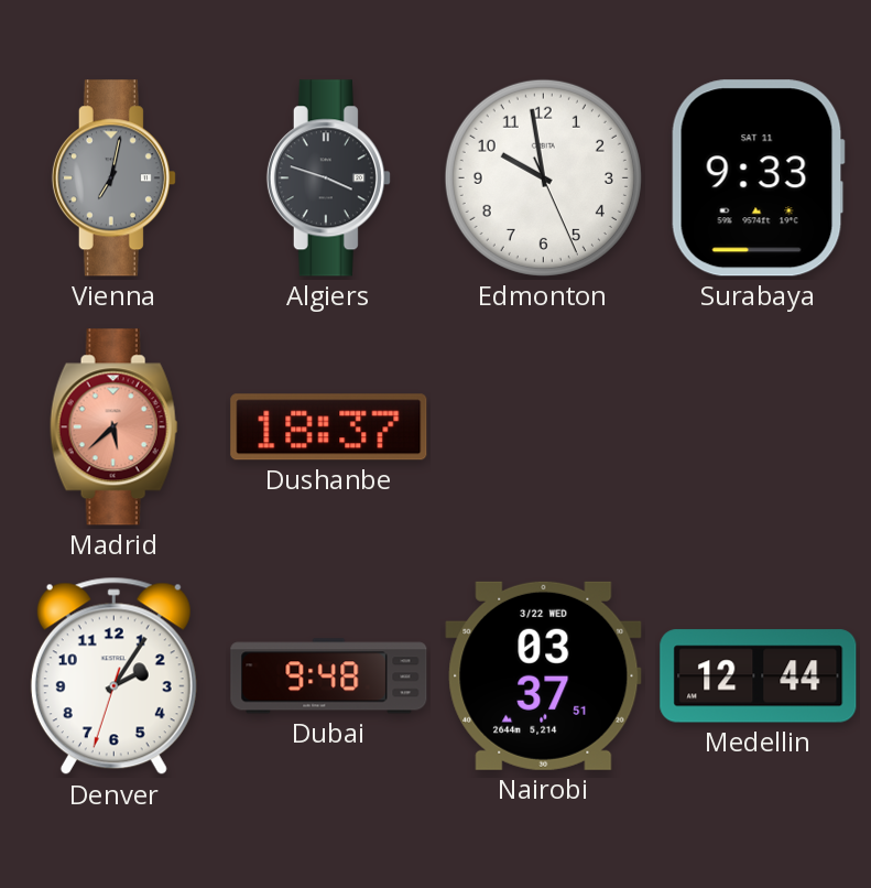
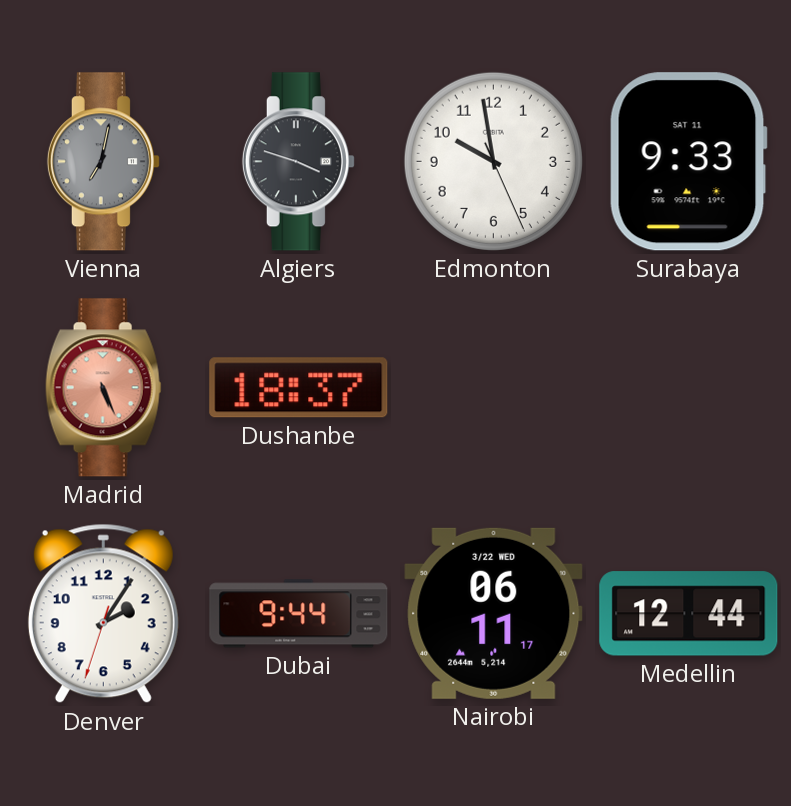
Madrid: 5:38 -> 5:26
Dubai: 9:48 -> 9:44
Nairobi: 03:37 -> 06:11
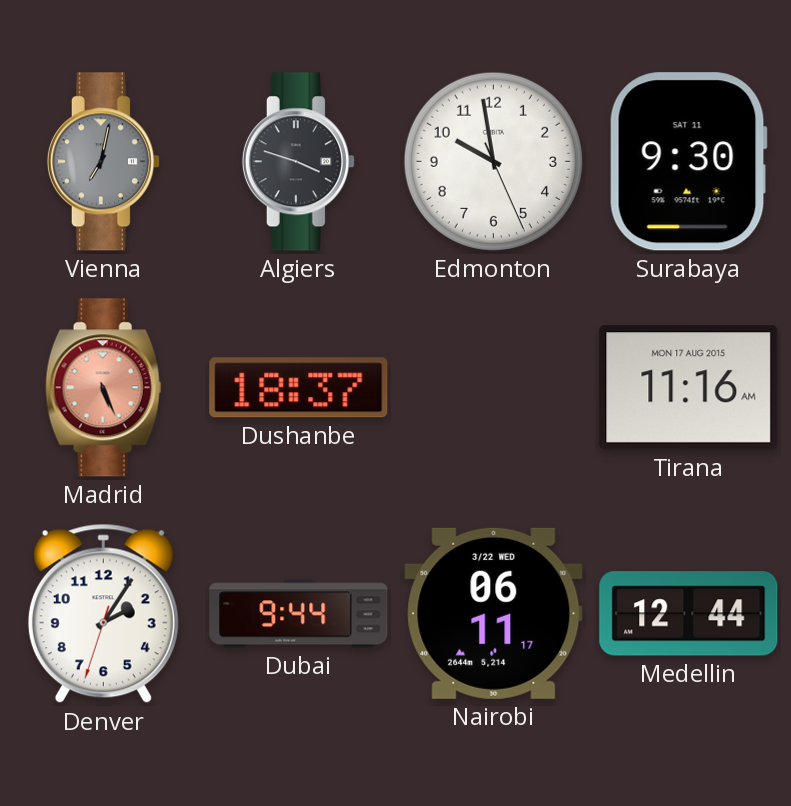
Surabaya: 9:33 -> 9:30
Tirana: none -> 11:16
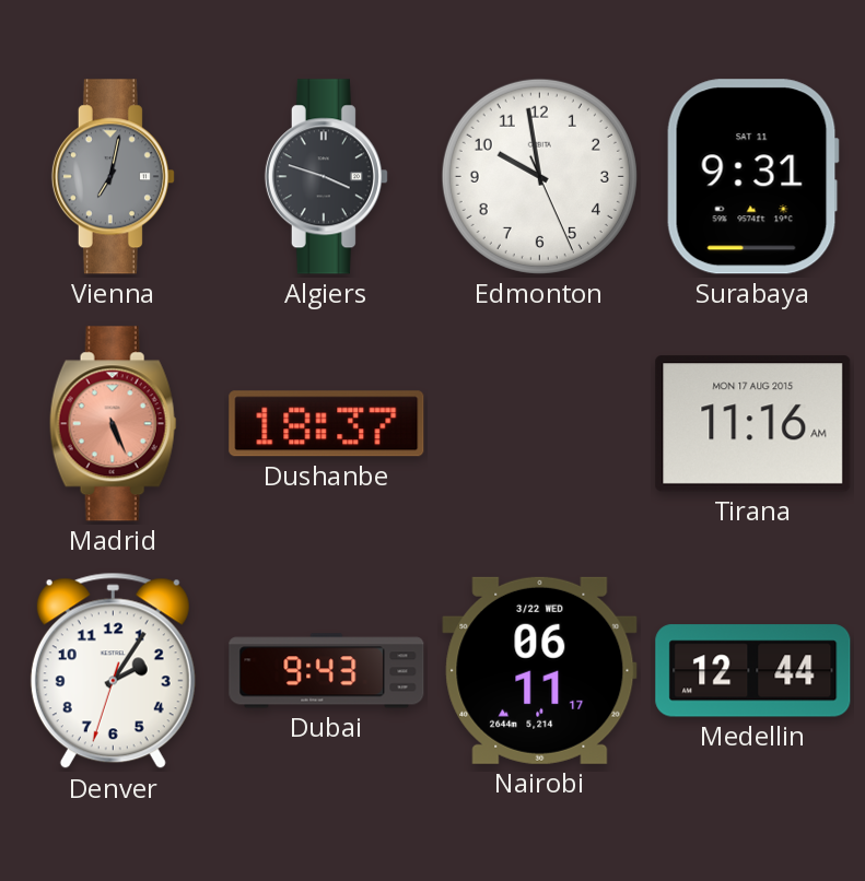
Surabaya: 9:30 -> 9:31
Dubai: 9:44 -> 9:43
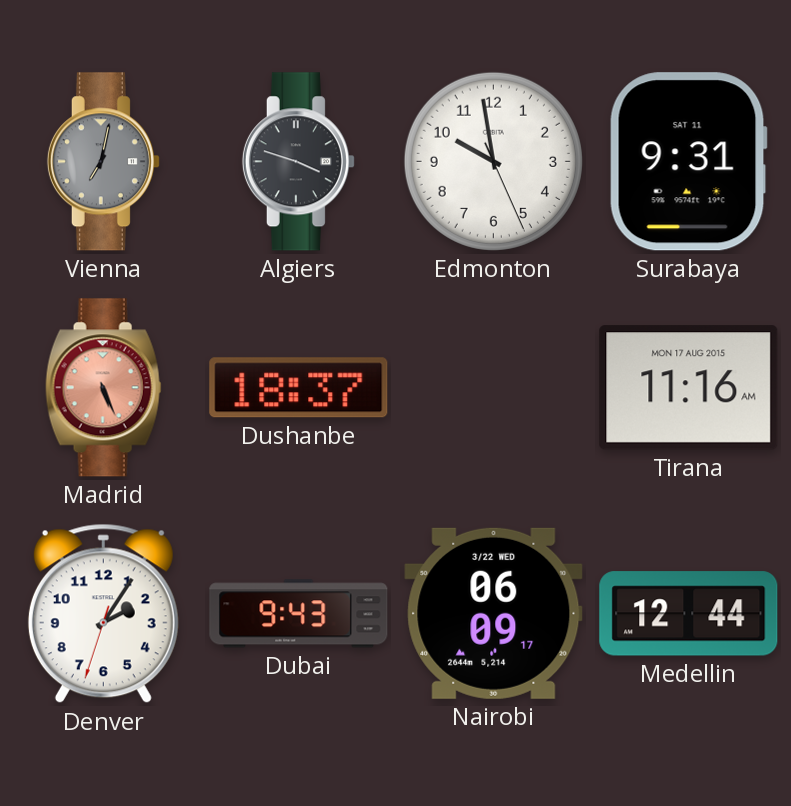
Nairobi: 06:11 -> 06:09
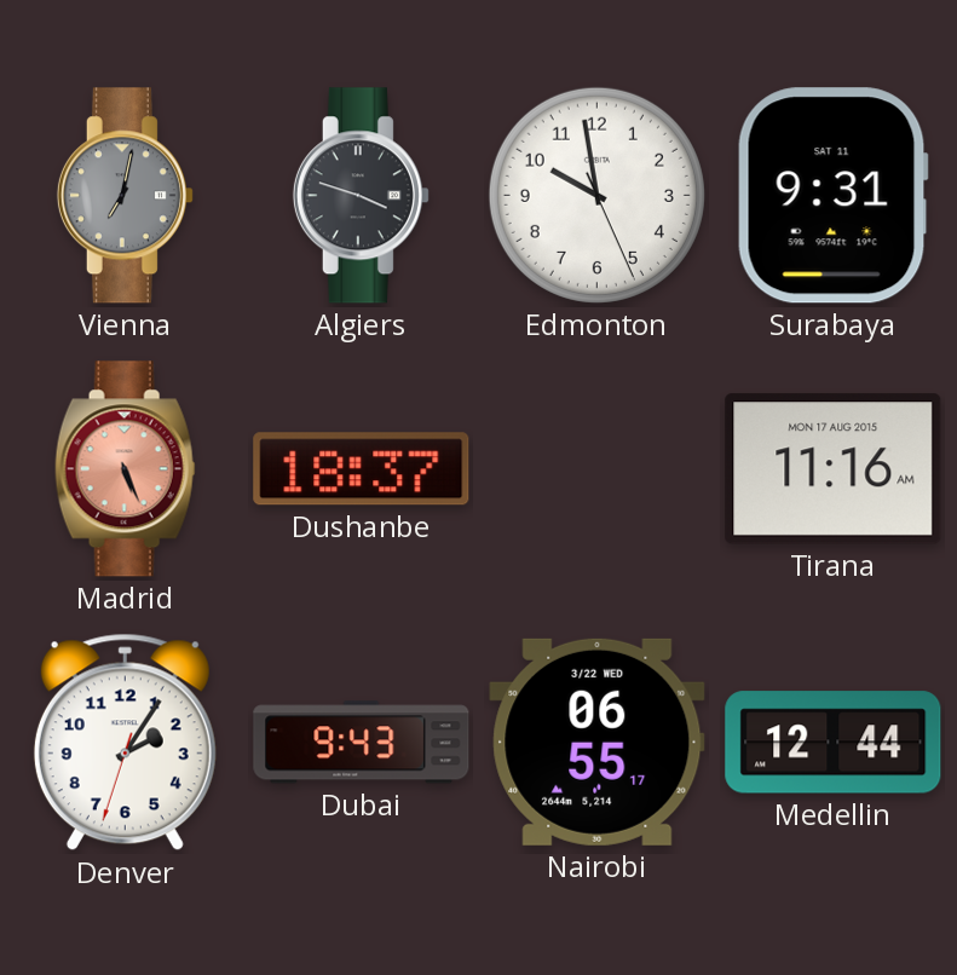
Nairobi: 06:09 -> 06:55
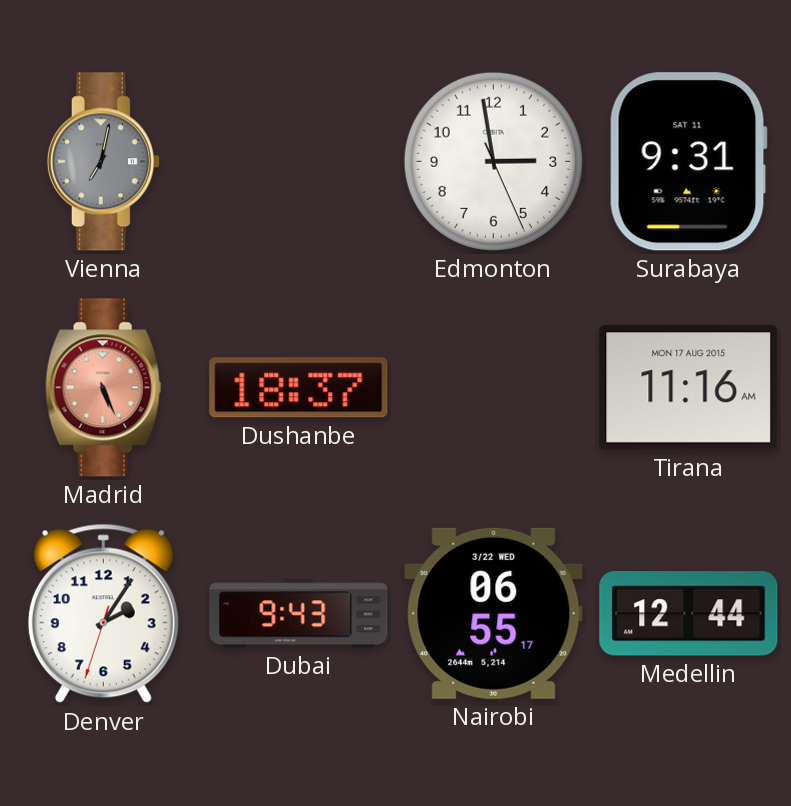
Algiers: 3:48 -> none
Edmonton: 9:58 -> 2:58
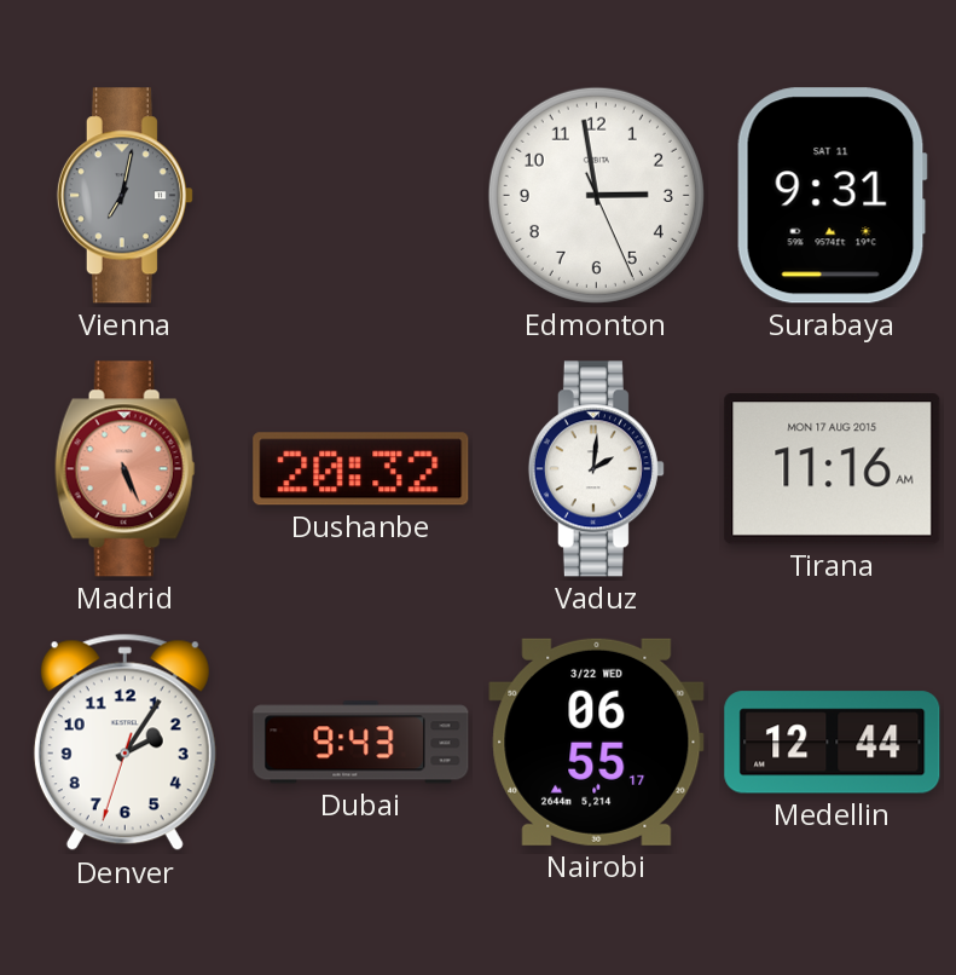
Dushanbe: 18:37 -> 20:32
Vaduz: none -> 2:01
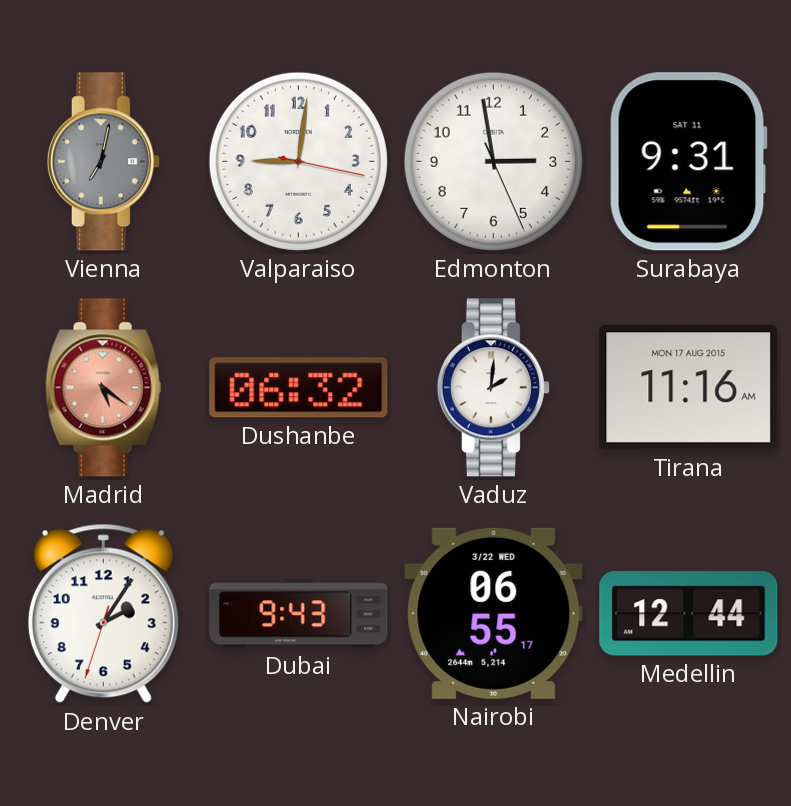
Valparaiso: none -> 9:01
Madrid: 5:26 -> 5:21
Dushanbe: 20:32 -> 06:32
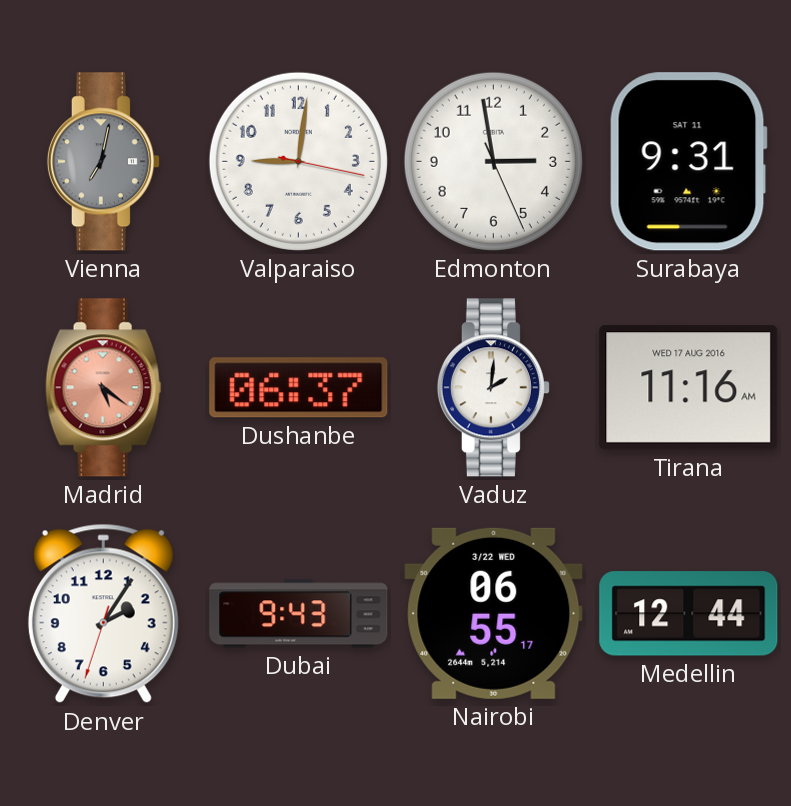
Dushanbe: 06:32 -> 06:37
Tirana date: MON 17 AUG 2015 -> WED 17 AUG 2016
